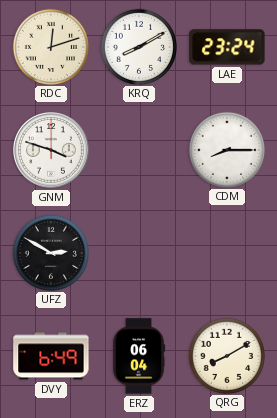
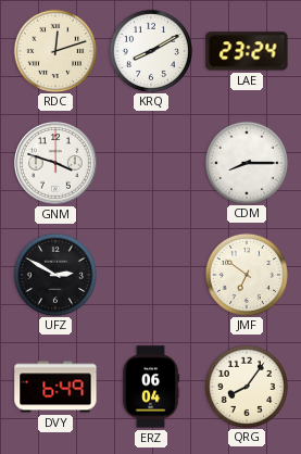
JMF: none -> 6:51
QRG: 8:10 -> 8:06
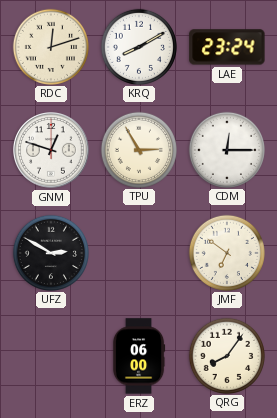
GNM: 3:48 -> 12:48
TPU: none -> 2:55
CDM: 8:15 -> 12:15
DVY: 6:49 -> none
ERZ: 06:04 -> 06:00
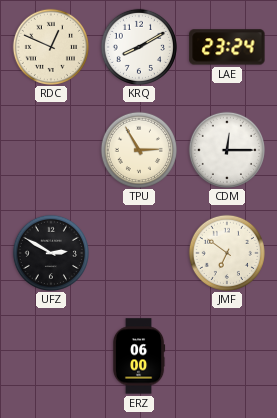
RDC: 12:12 -> 12:49
GNM: 12:48 -> none
QRG: 8:06 -> none
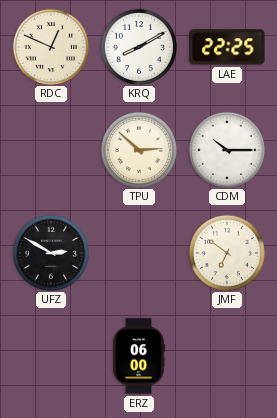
LAE: 23:24 -> 22:25
TPU: 2:55 -> 2:52
CDM: 12:15 -> 10:15
